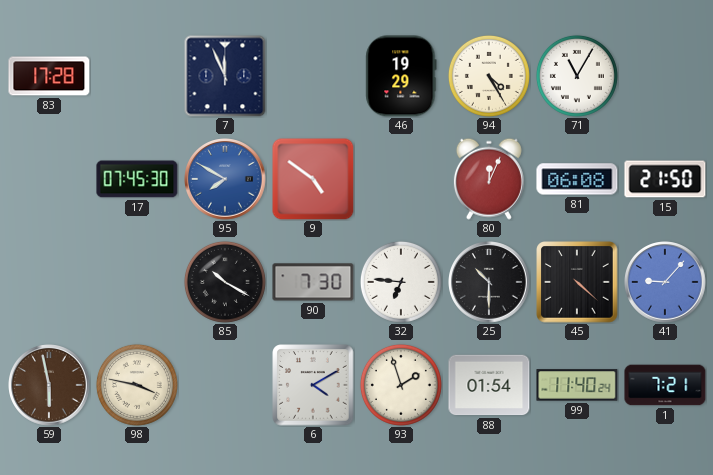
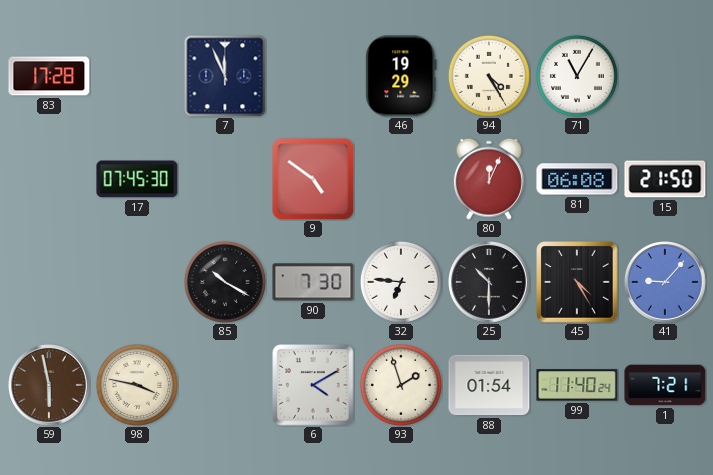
95: 7:50 -> none
45: 4:22 -> 4:25
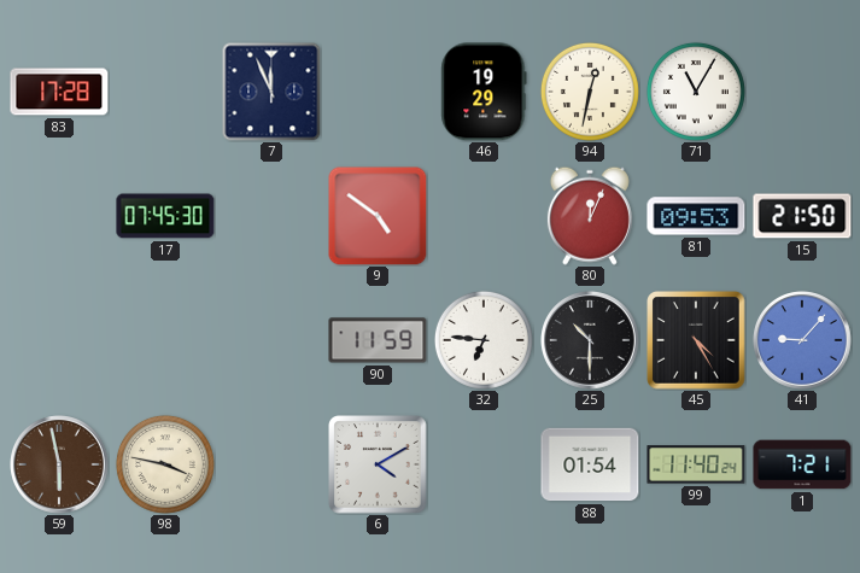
94: 4:25 -> 12:32
81: 06:08 -> 09:53
85: 10:20 -> none
90: 7:30 -> 11:59
93: 1:57 -> none
